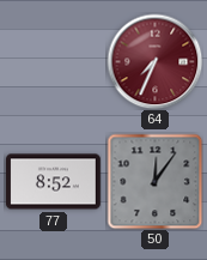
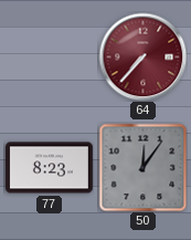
64: 7:34 -> 7:37
77: 8:52 -> 8:23
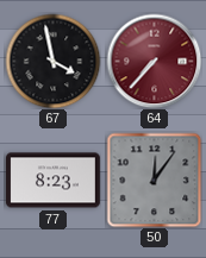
67: none -> 3:58
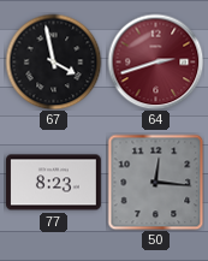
64: 7:37 -> 2:42
50: 12:06 -> 12:16
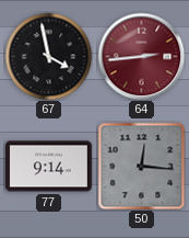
64: 2:42 -> 2:44
77: 8:23 -> 9:14
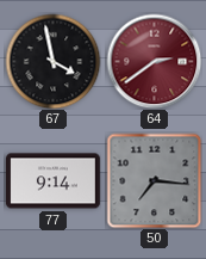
64: 2:44 -> 2:39
50: 12:16 -> 7:16
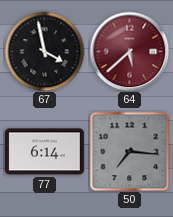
64: 2:39 -> 5:38
77: 9:14 -> 6:14
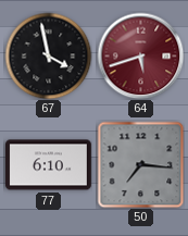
64: 5:38 -> 5:42
77: 6:14 -> 6:10
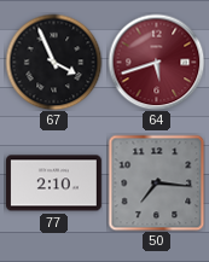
67: 3:58 -> 3:56
77: 6:10 -> 2:10
